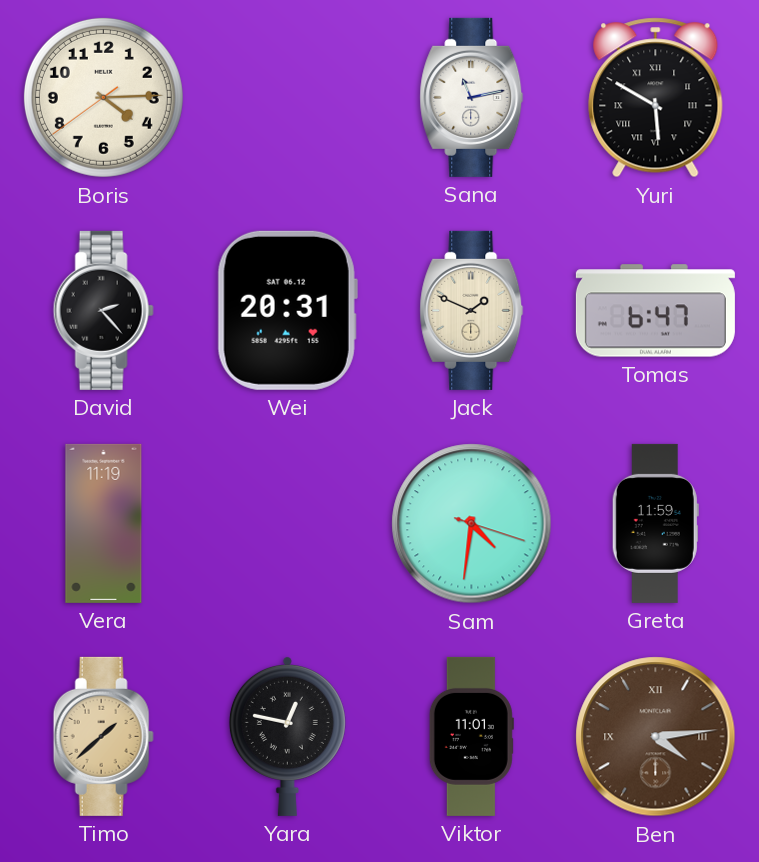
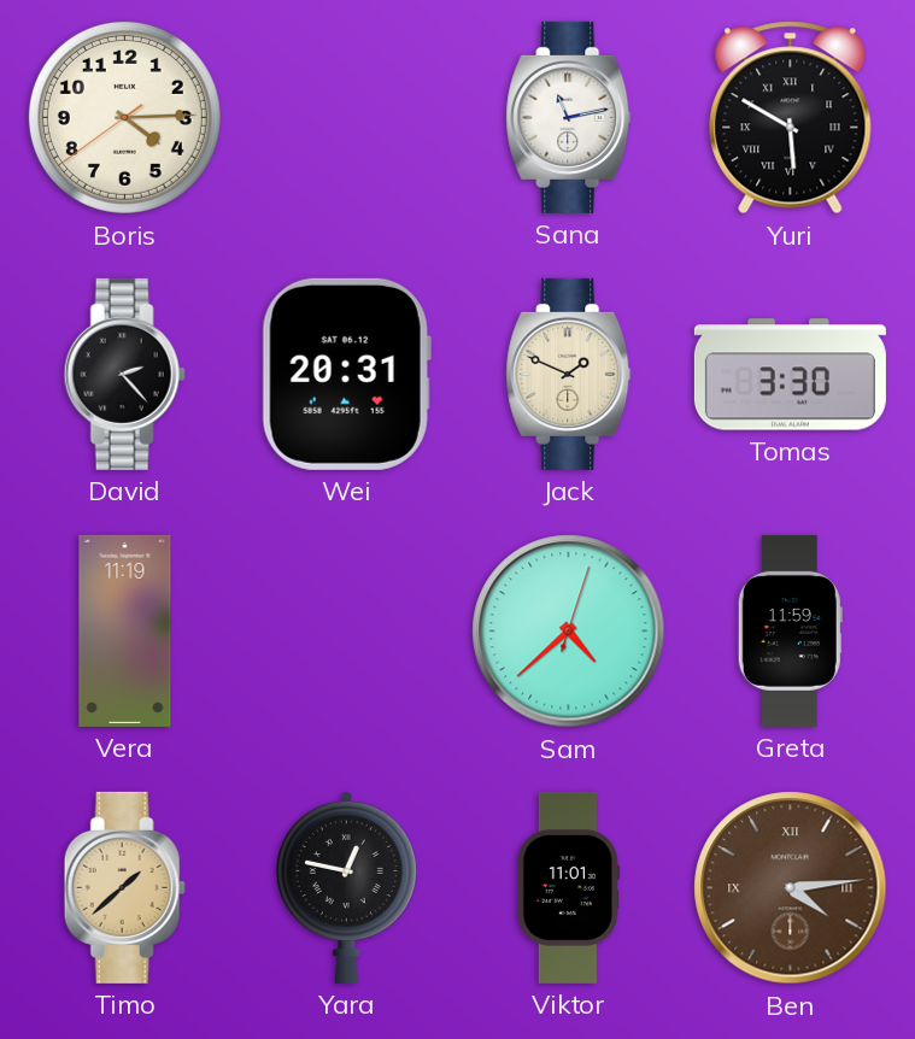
Tomas: 6:47 -> 3:30
Sam: 4:31 -> 4:38
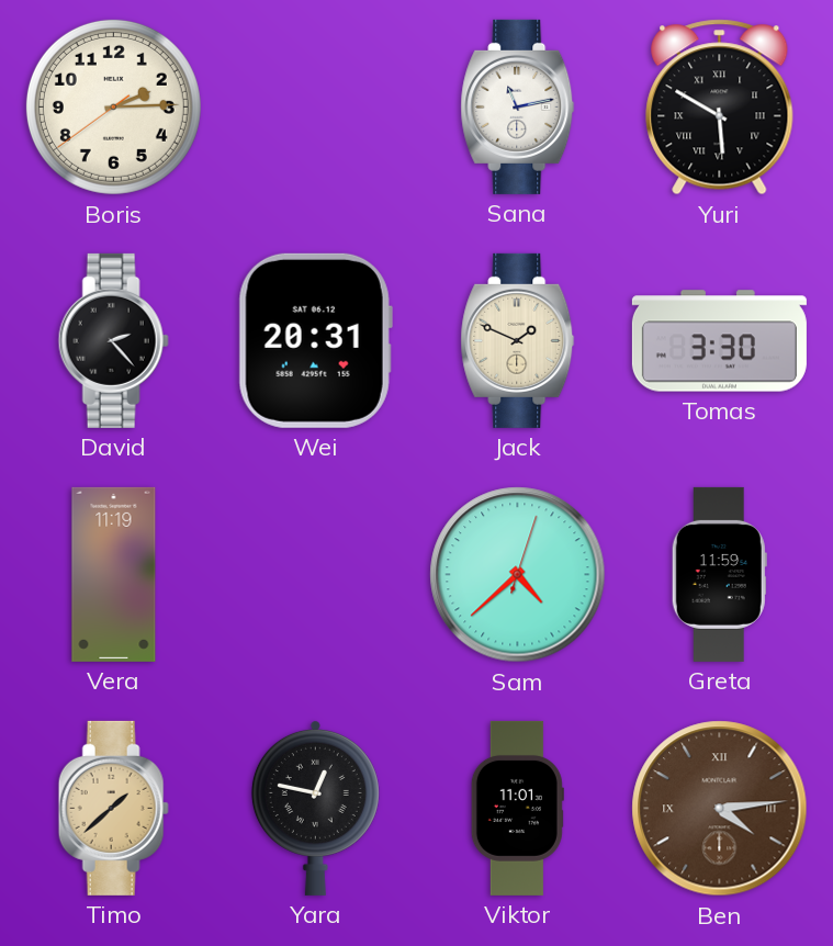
Boris: 4:14 -> 2:14
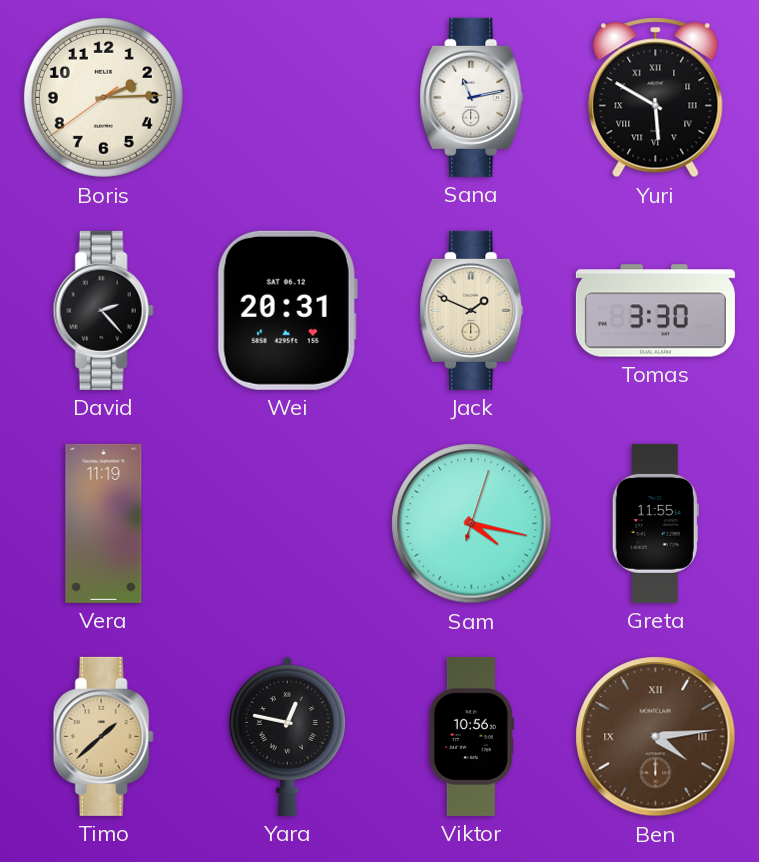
Sam: 4:38 -> 4:17
Greta: 11:59 -> 11:55
Viktor: 11:01 -> 10:56
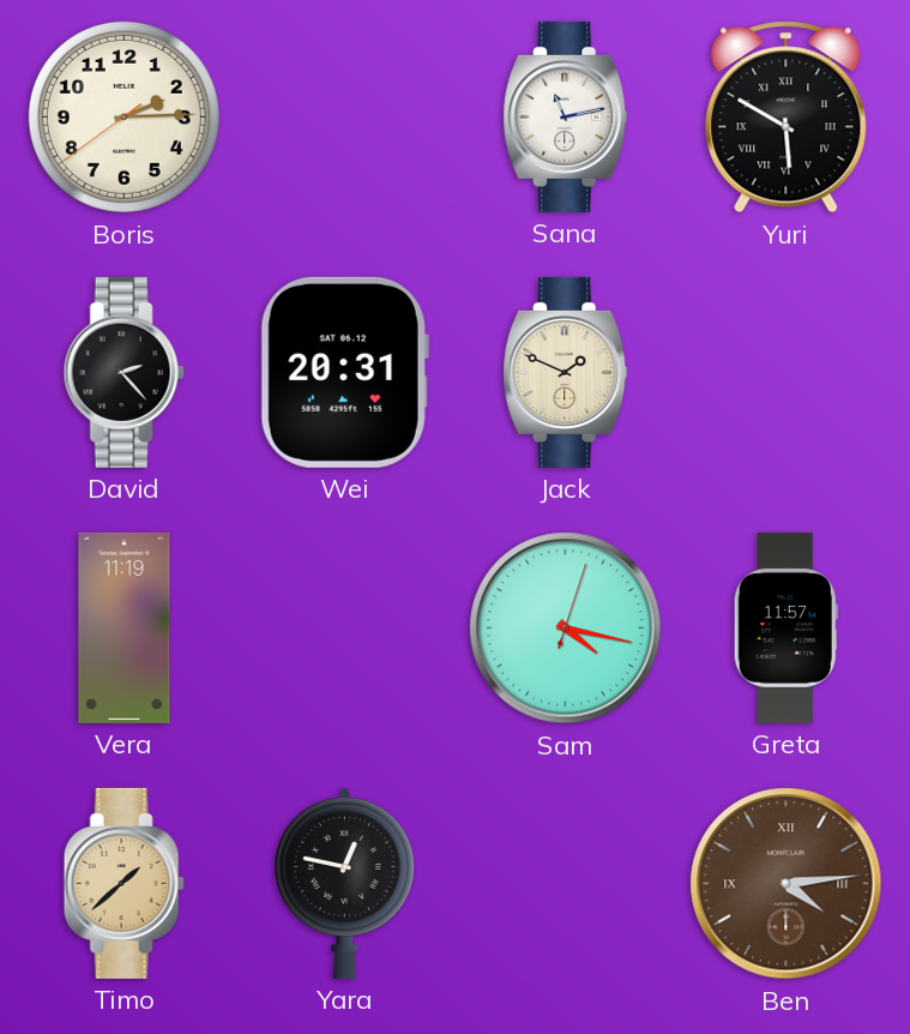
Tomas: 3:30 -> none
Greta: 11:55 -> 11:57
Viktor: 10:56 -> none
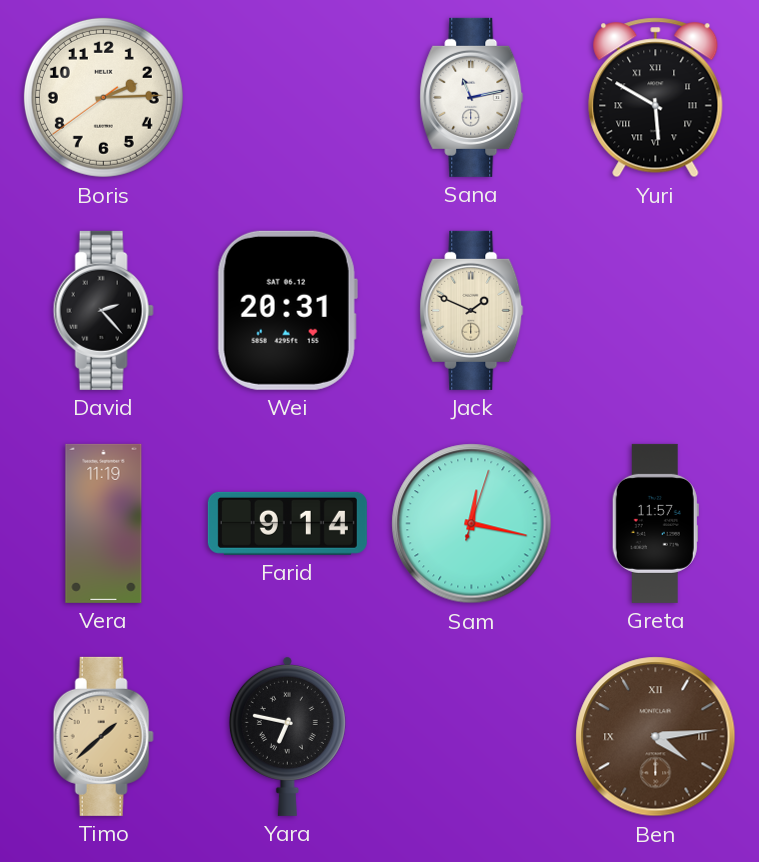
Farid: none -> 9:14
Sam: 4:17 -> 12:17
Yara: 12:47 -> 6:47
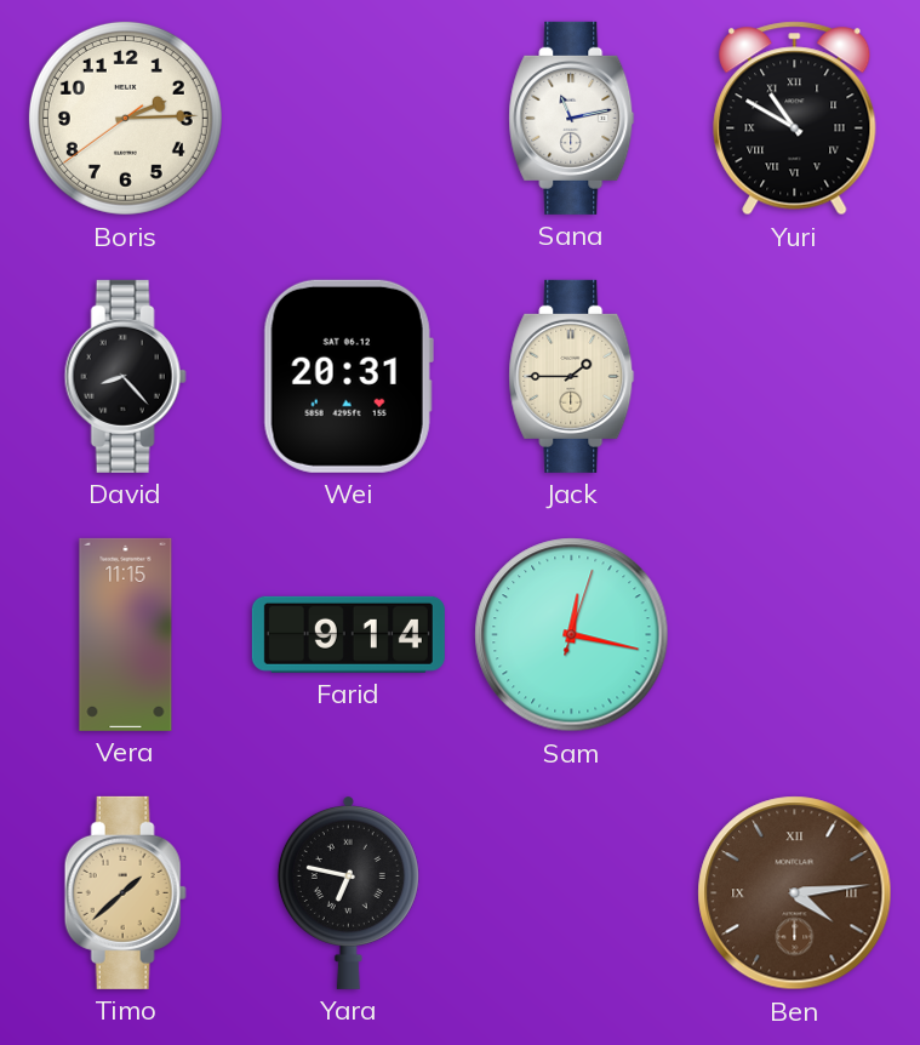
Yuri: 5:50 -> 10:50
David: 2:23 -> 8:23
Jack: 1:49 -> 1:45
Vera: 11:19 -> 11:15
Greta: 11:57 -> none
